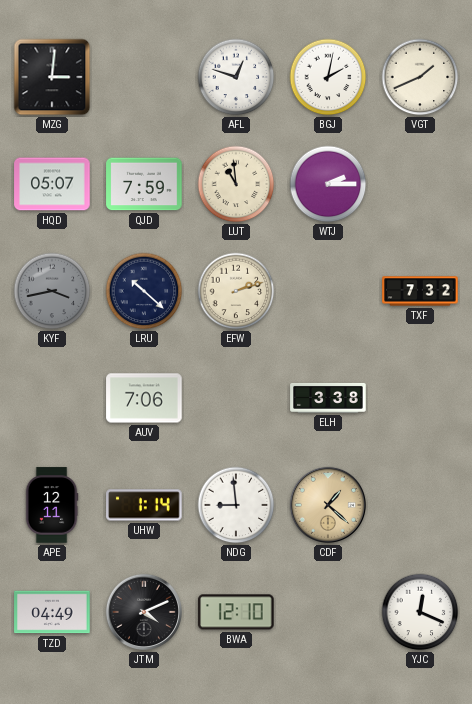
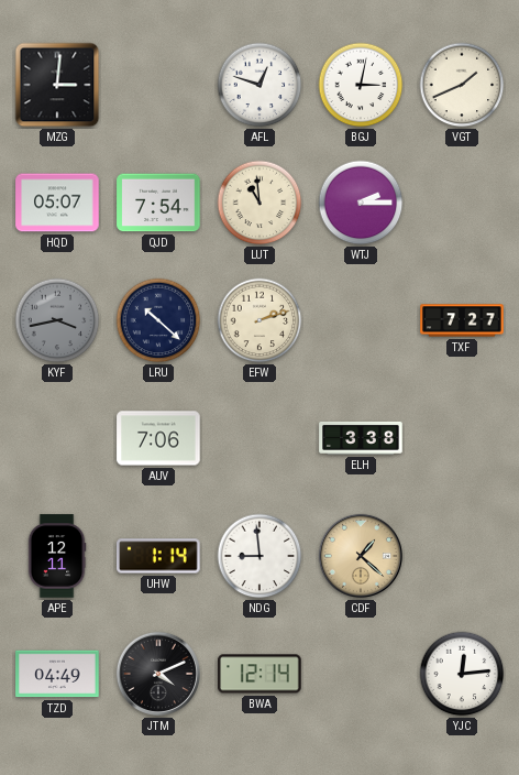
BGJ: 2:02 -> 3:02
QJD: 7:59 -> 7:54
TXF: 7:32 -> 7:27
BWA: 12:10 -> 12:14
YJC: 12:19 -> 12:14
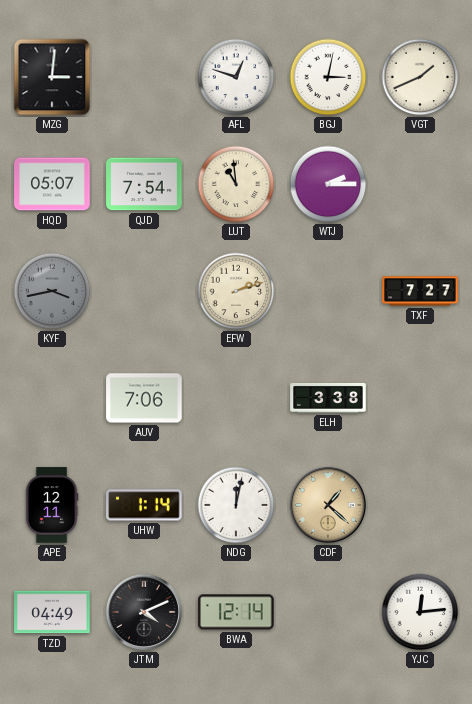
LRU: 10:22 -> none
NDG: 8:59 -> 12:02
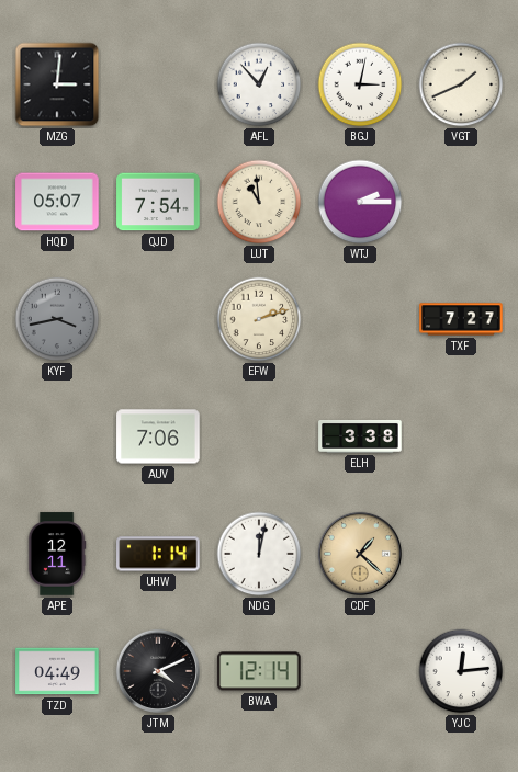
AFL: 12:48 -> 12:53
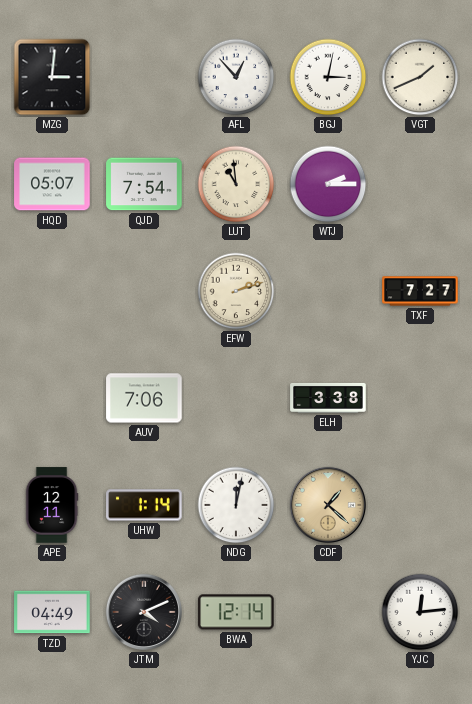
KYF: 3:43 -> none
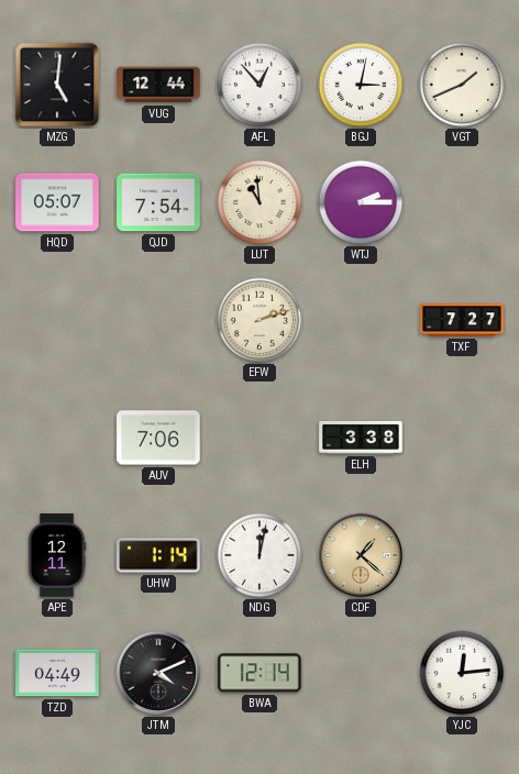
MZG: 3:01 -> 5:01
VUG: none -> 12:44
